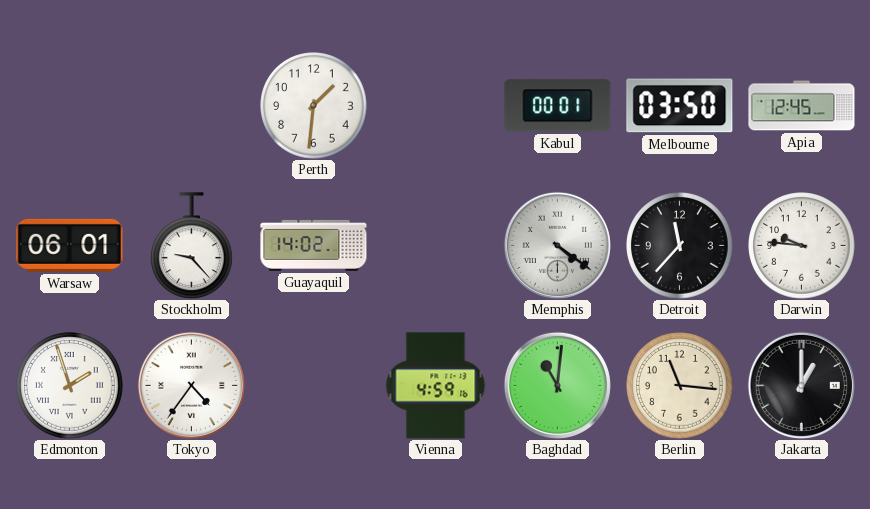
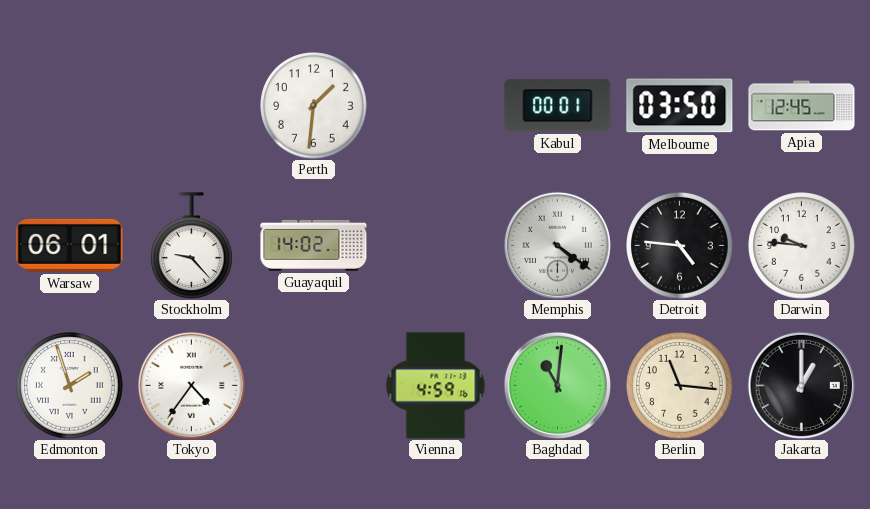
Detroit: 11:37 -> 4:46
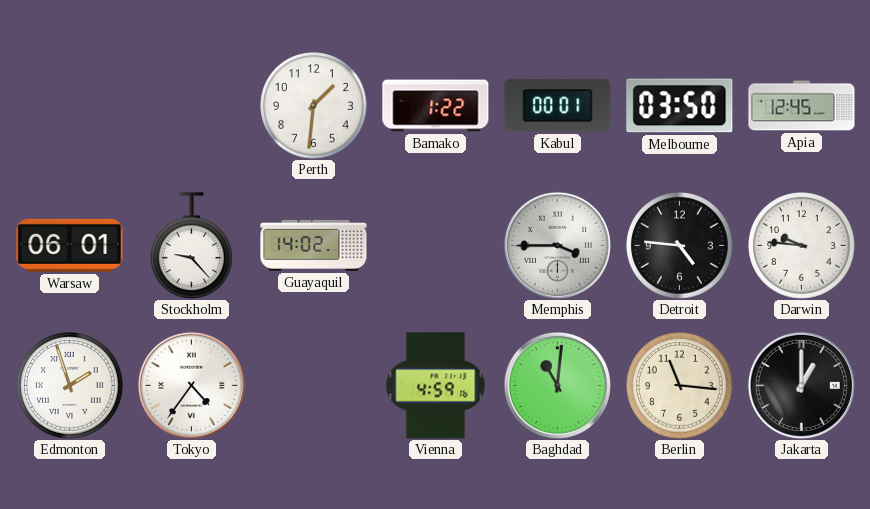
Bamako: none -> 1:22
Memphis: 4:21 -> 3:45
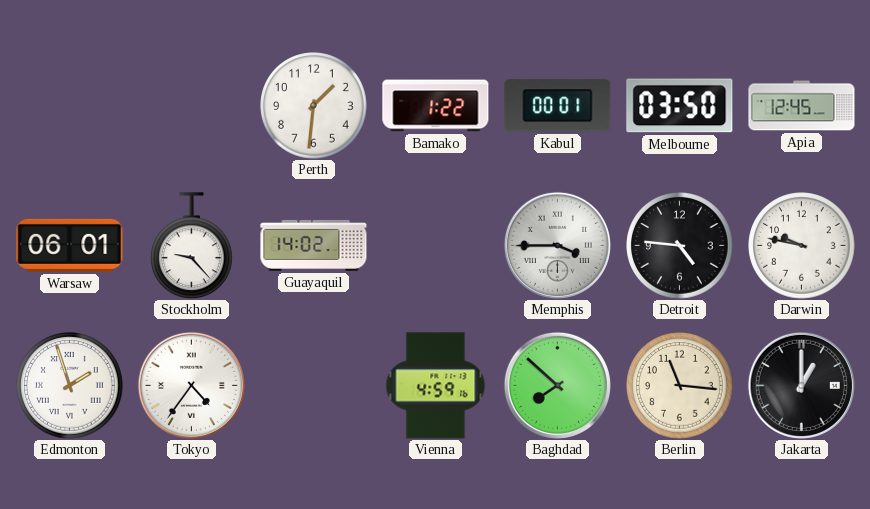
Darwin: 9:46 -> 9:47
Baghdad: 11:01 -> 7:52
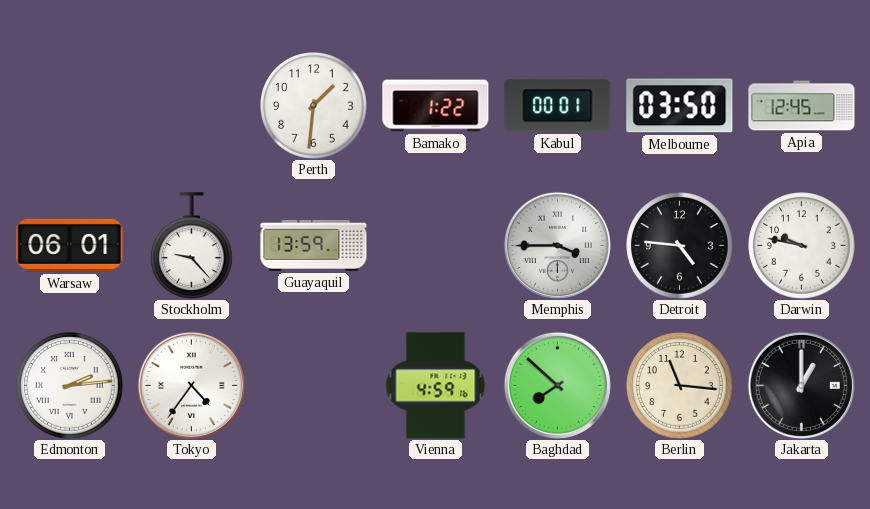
Guayaquil: 14:02 -> 13:59
Edmonton: 1:57 -> 2:14
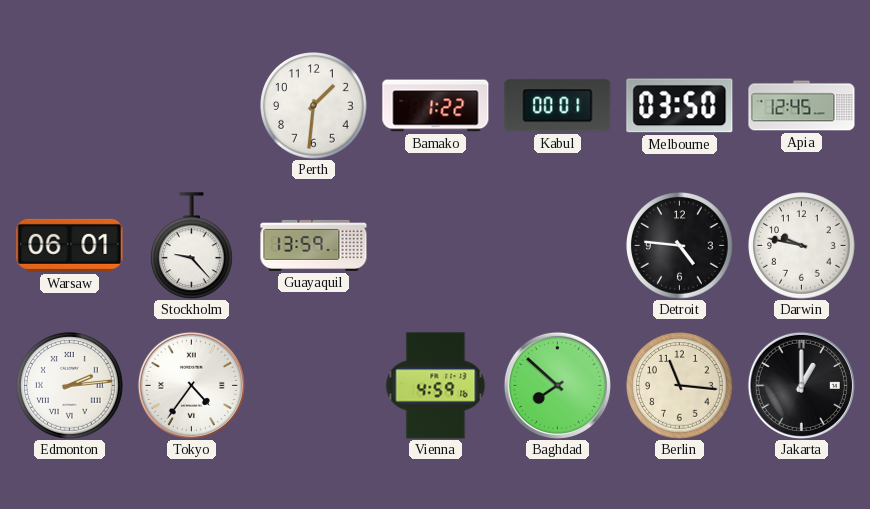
Memphis: 3:45 -> none
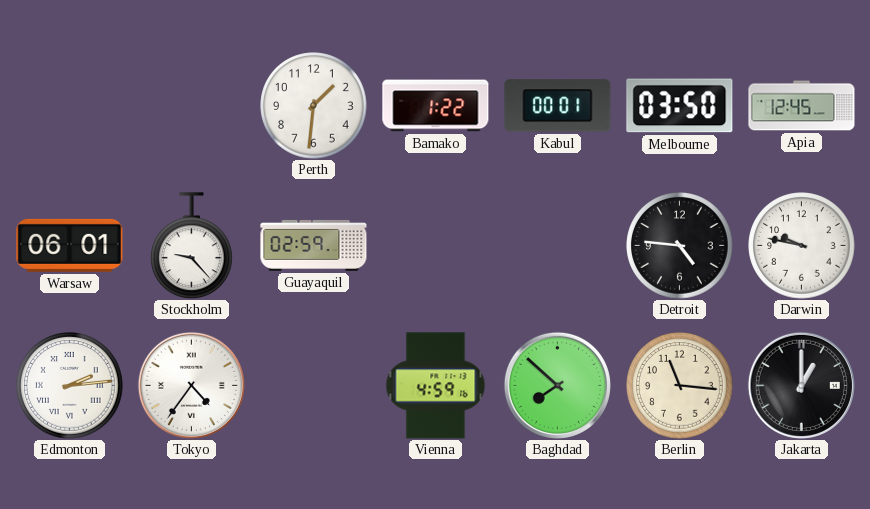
Guayaquil: 13:59 -> 02:59
